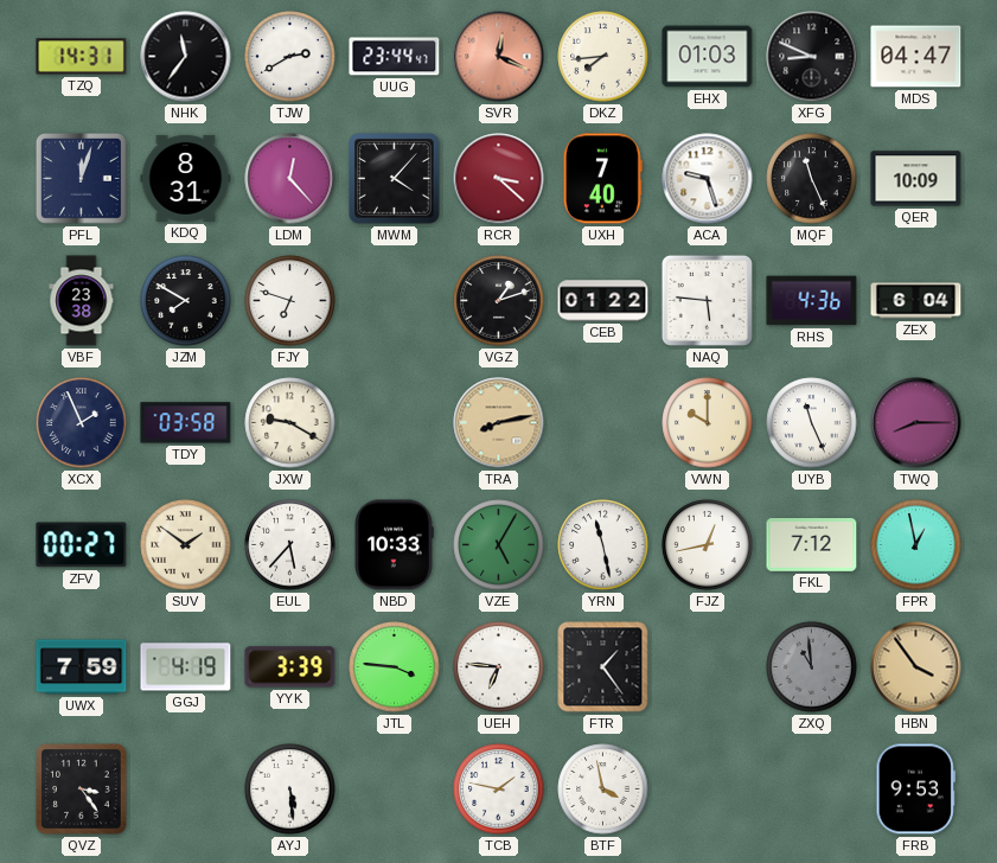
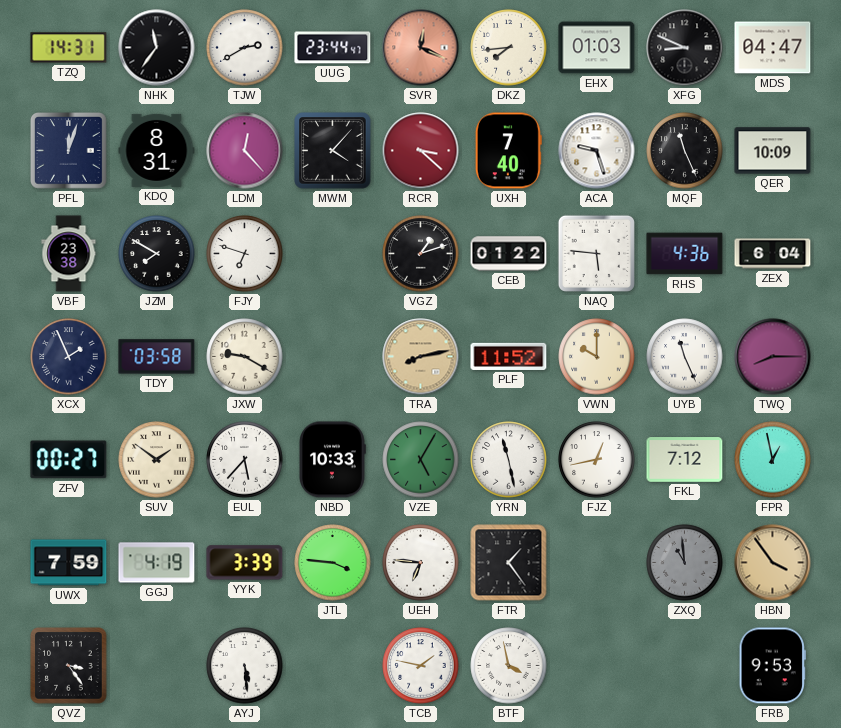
PLF: none -> 11:52
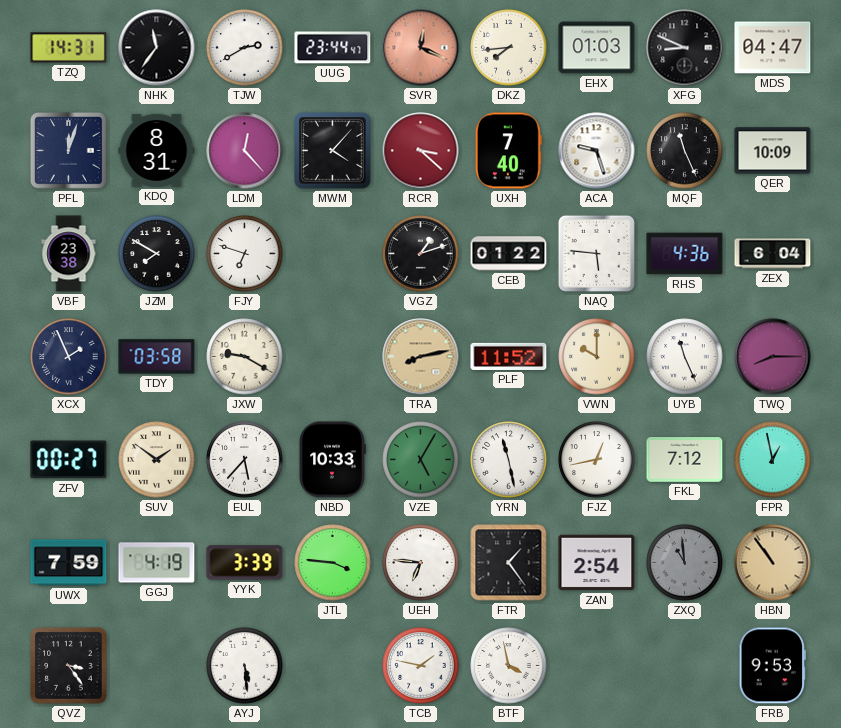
ZAN: none -> 2:54
HBN: 3:54 -> 10:54
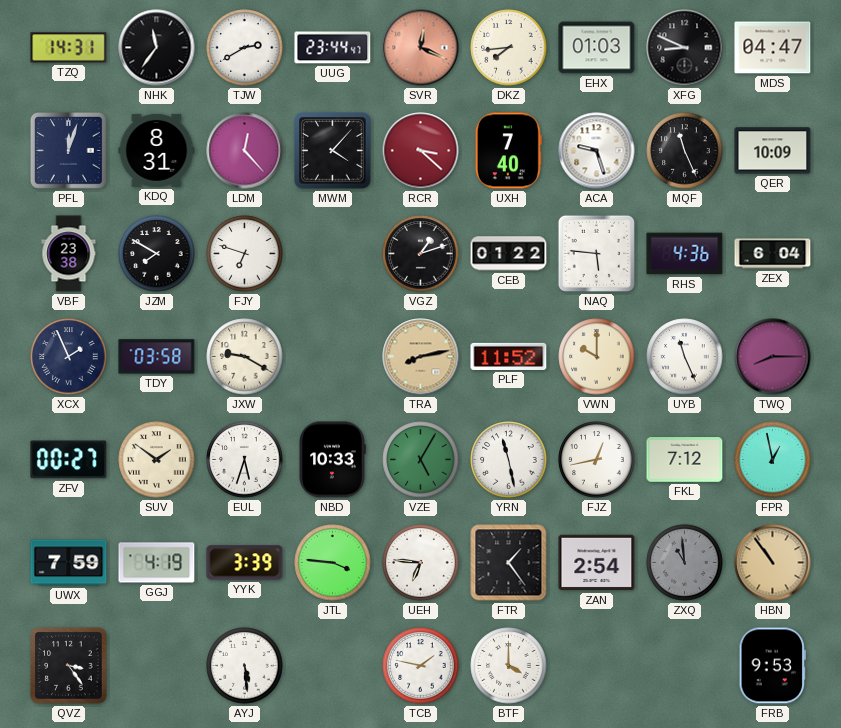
EUL: 5:37 -> 5:33
BTF: 3:58 -> 4:00
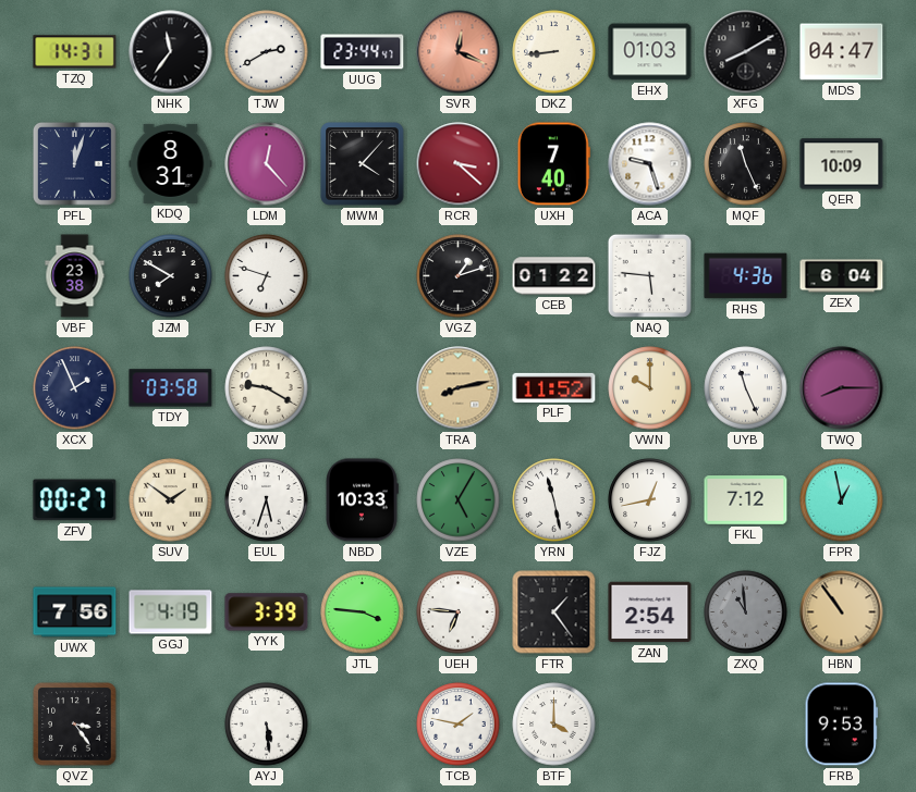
DKZ: 7:44 -> 8:44
XFG: 8:49 -> 8:10
UWX: 7:59 -> 7:56
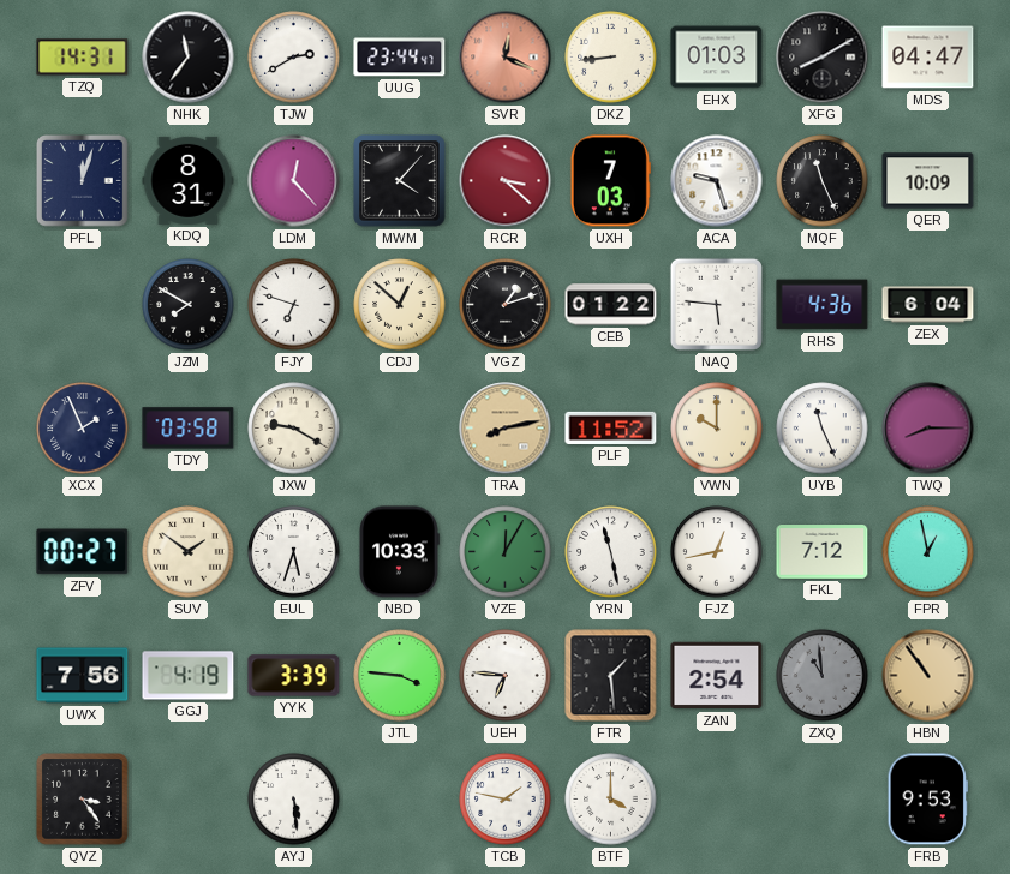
UXH: 7:40 -> 7:03
VBF: 23:38 -> none
CDJ: none -> 12:52
VZE: 5:05 -> 12:05
FTR: 1:24 -> 1:29
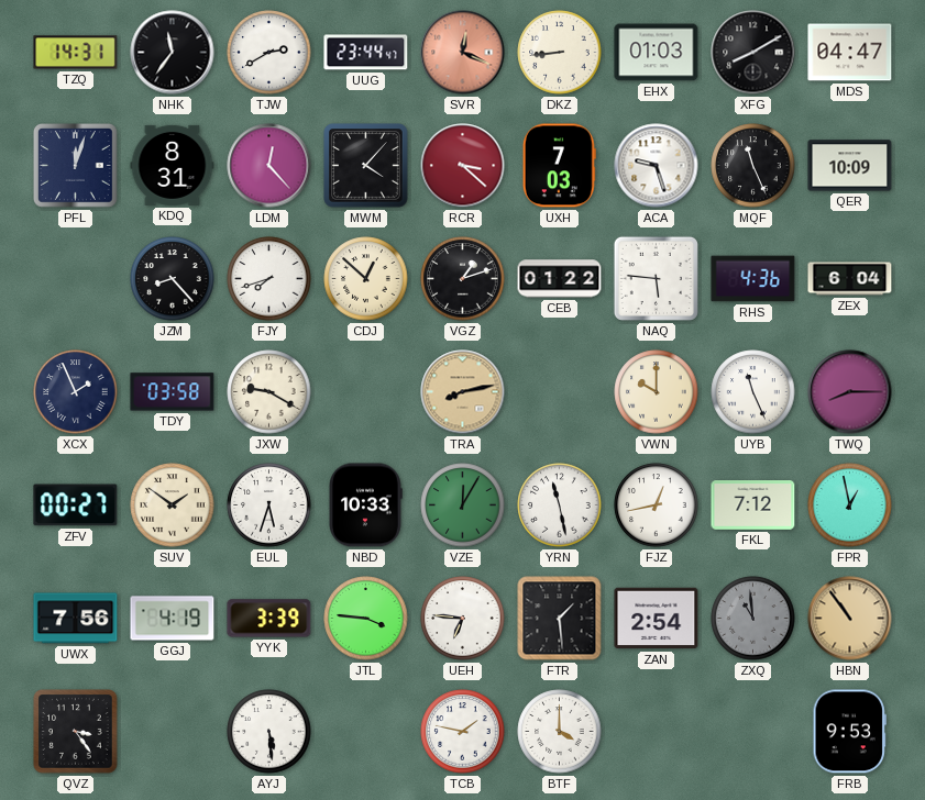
JZM: 7:50 -> 8:23
FJY: 6:48 -> 7:42
PLF: 11:52 -> none
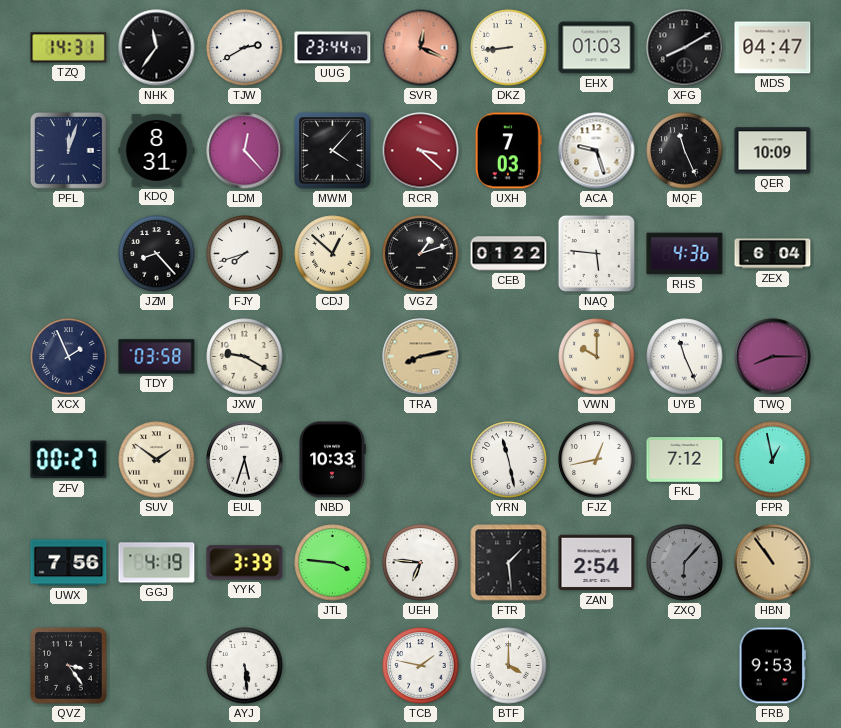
VZE: 12:05 -> none
ZXQ: 10:59 -> 6:07
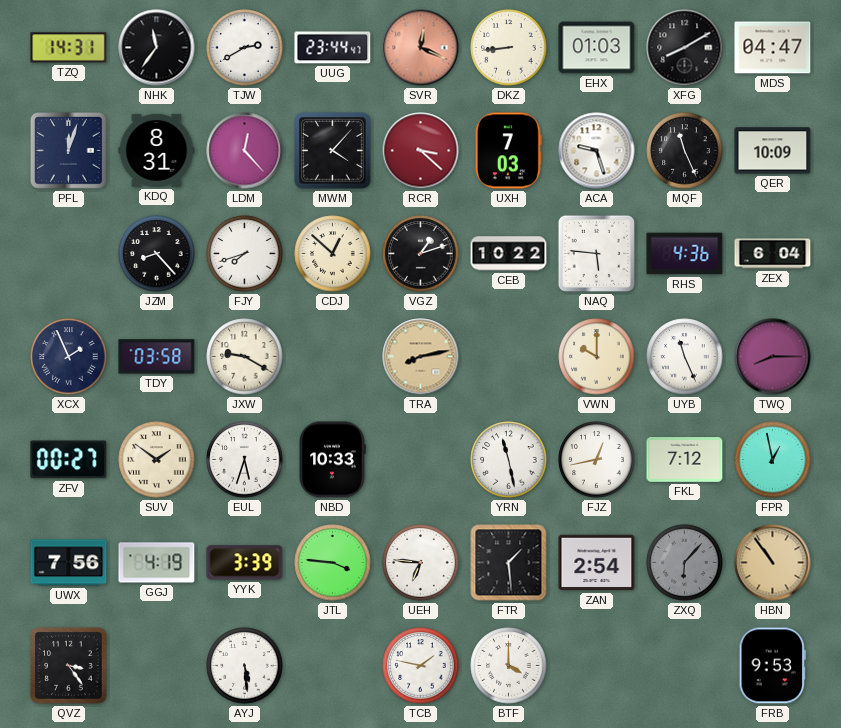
CEB: 01:22 -> 10:22
